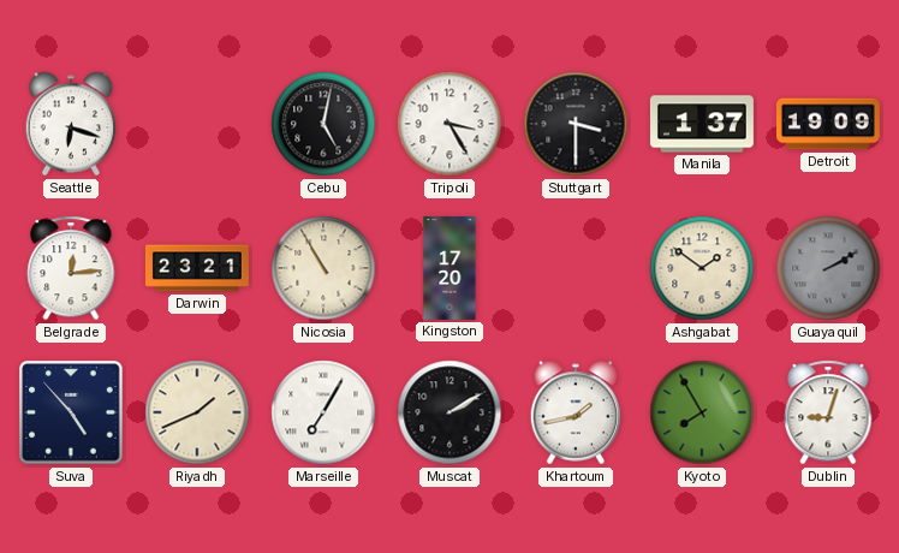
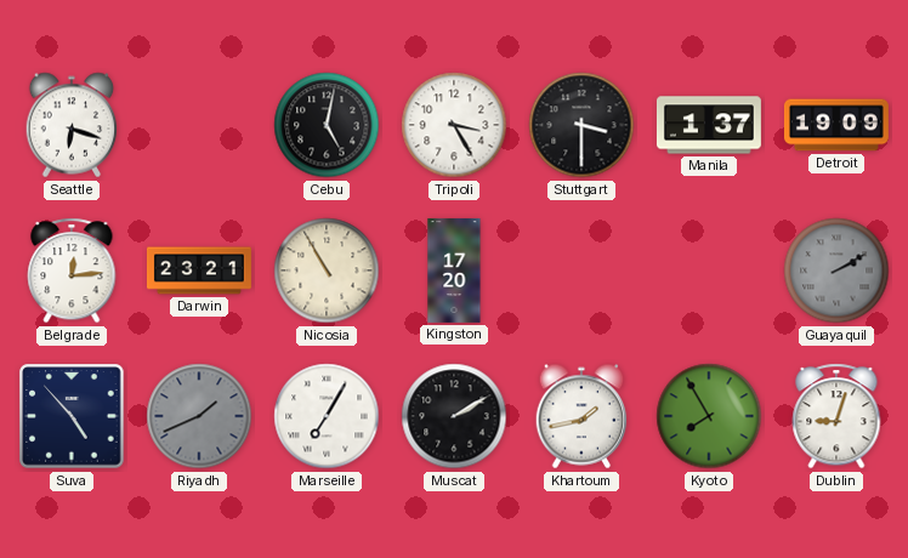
Ashgabat: 1:51 -> none
Riyadh dial: cream -> grey
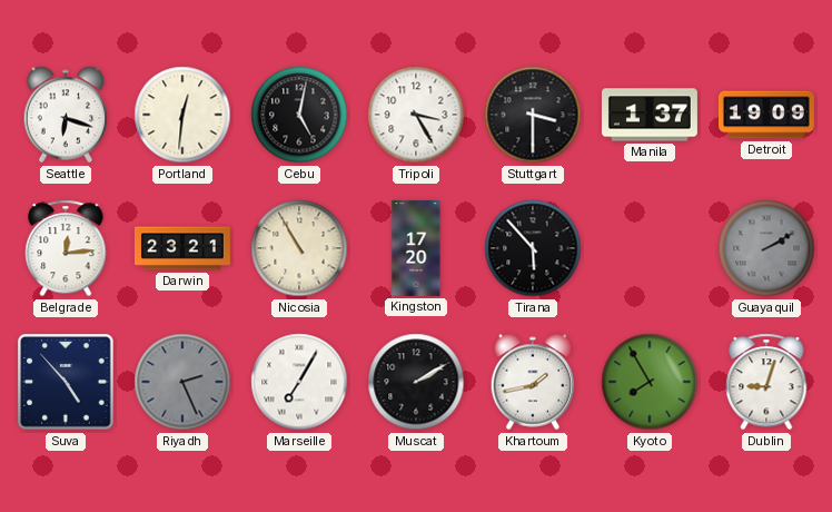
Portland: none -> 12:31
Tirana: none -> 5:53
Riyadh: 1:41 -> 2:26
